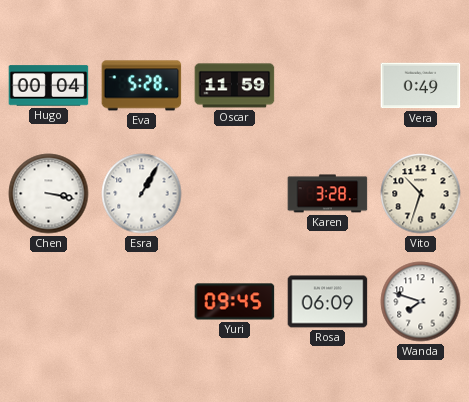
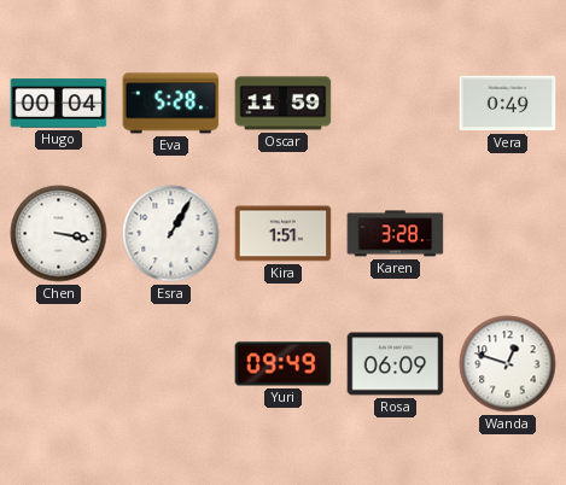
Kira: none -> 1:51
Vito: 10:33 -> none
Yuri: 09:45 -> 09:49
Wanda: 7:48 -> 12:48
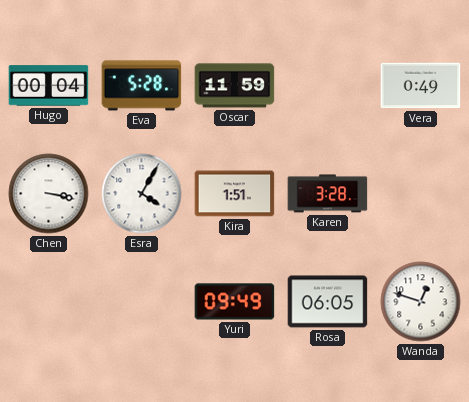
Esra: 1:05 -> 4:05
Rosa: 06:09 -> 06:05
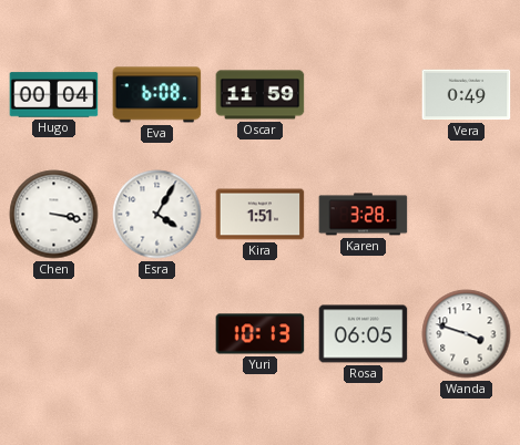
Eva: 5:28 -> 6:08
Yuri: 09:49 -> 10:13
Wanda: 12:48 -> 3:48
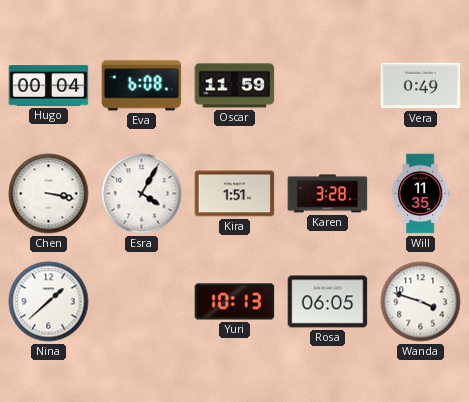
Will: none -> 11:35
Nina: none -> 1:38
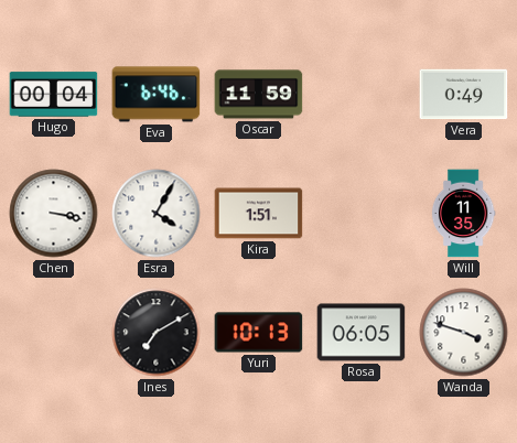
Eva: 6:08 -> 6:46
Karen: 3:28 -> none
Nina: 1:38 -> none
Ines: none -> 7:10
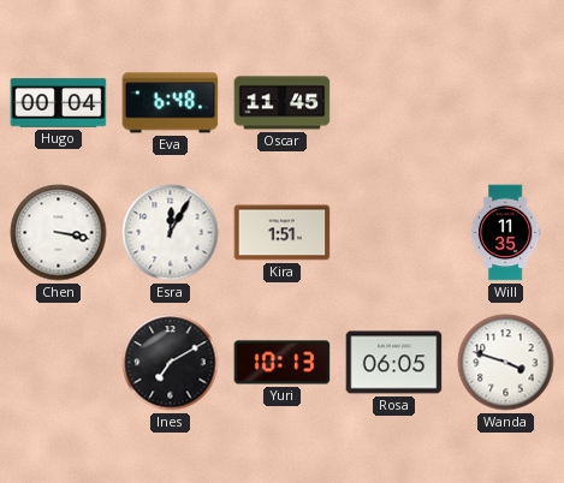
Eva: 6:46 -> 6:48
Oscar: 11:59 -> 11:45
Vera: 0:49 -> none
Esra: 4:05 -> 12:05
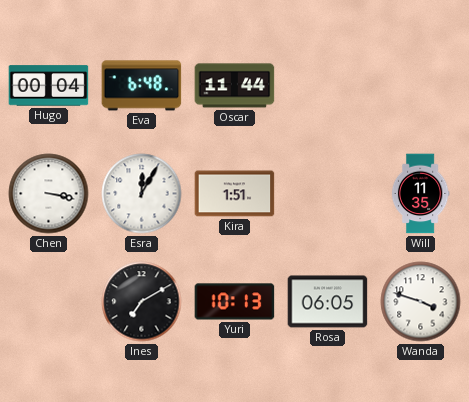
Oscar: 11:45 -> 11:44
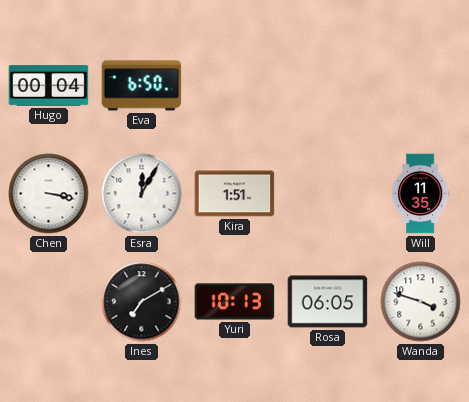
Eva: 6:48 -> 6:50
Oscar: 11:44 -> none
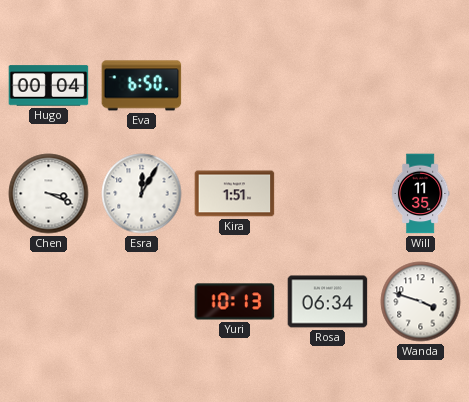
Chen: 3:17 -> 3:19
Ines: 7:10 -> none
Rosa: 06:05 -> 06:34
